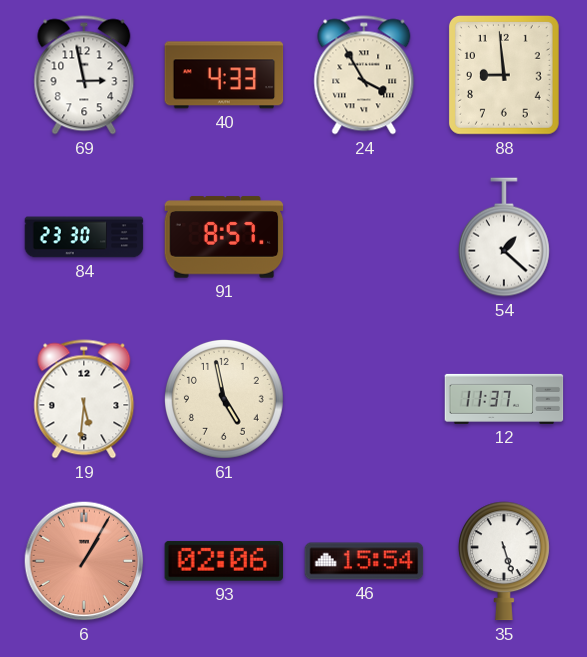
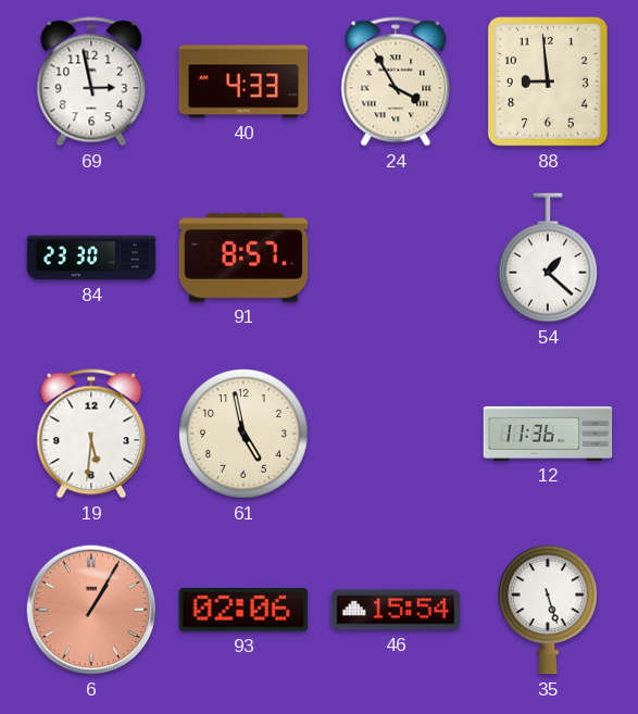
12: 11:37 -> 11:36
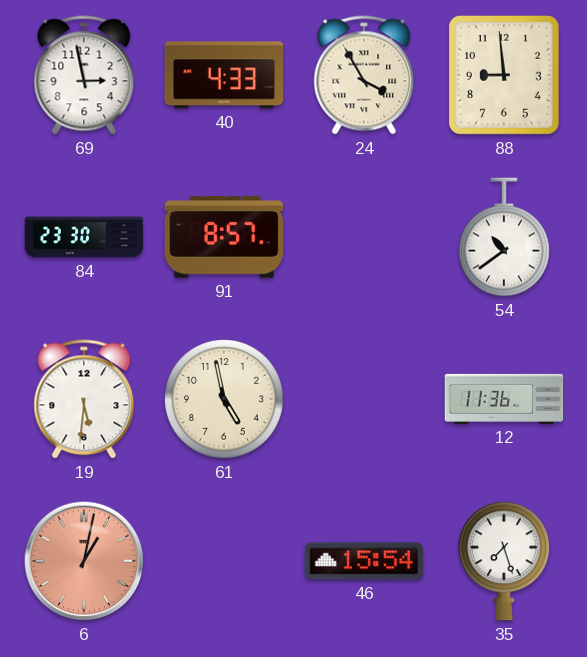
54: 1:22 -> 10:39
6: 1:05 -> 1:02
93: 02:06 -> none
35: 5:27 -> 7:27
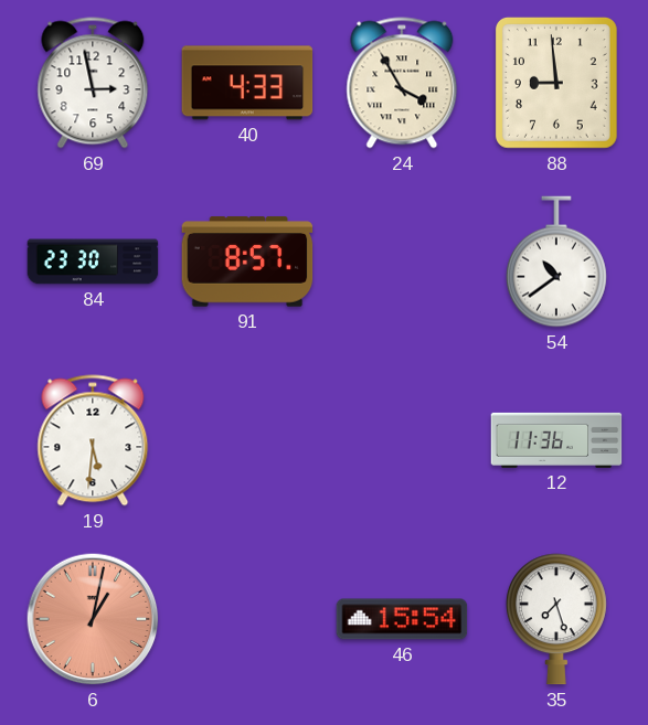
61: 4:58 -> none
